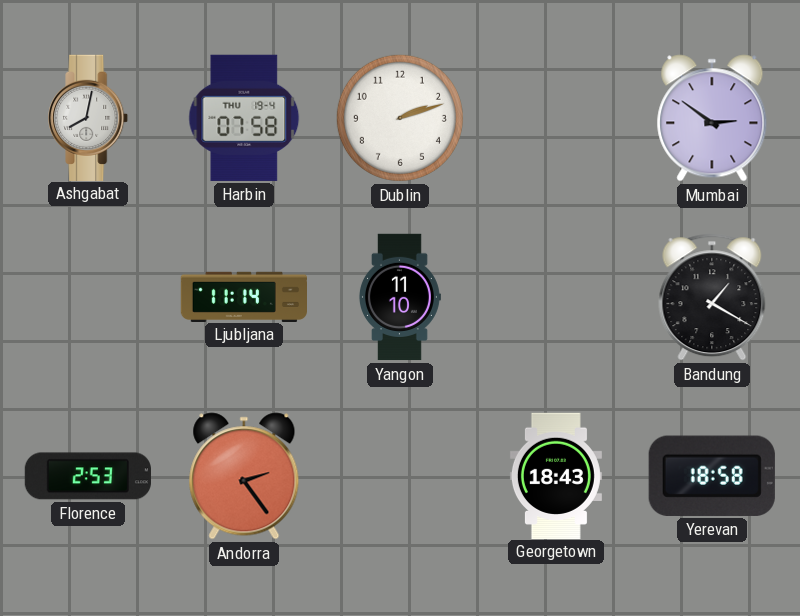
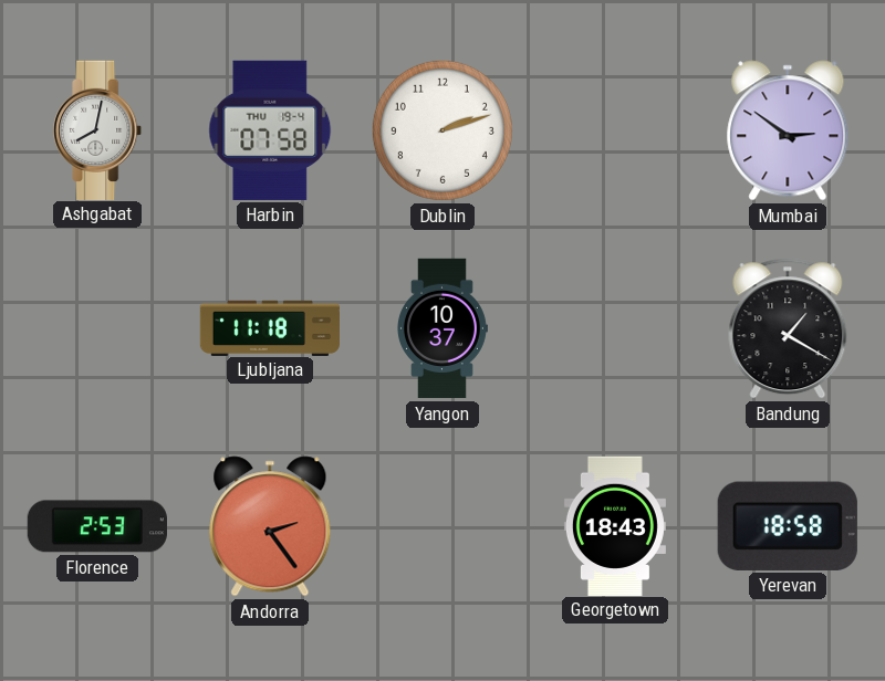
Ljubljana: 11:14 -> 11:18
Yangon: 11:10 -> 10:37
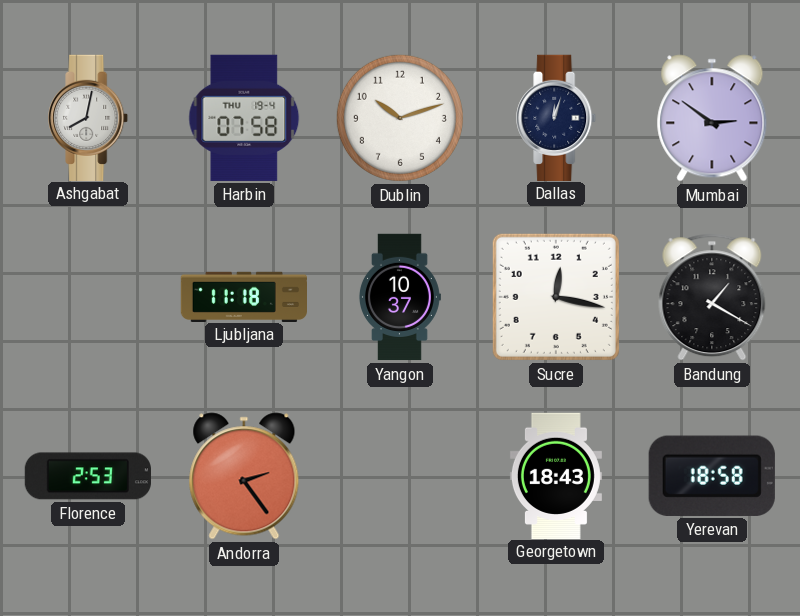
Dublin: 2:12 -> 10:12
Dallas: none -> 12:03
Sucre: none -> 12:17
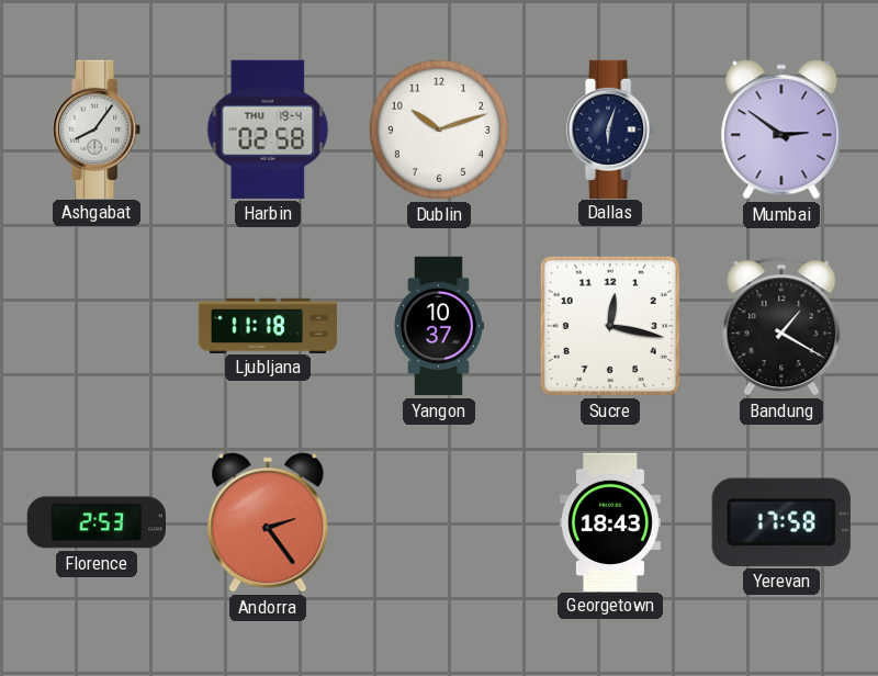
Ashgabat: 8:02 -> 8:06
Harbin: 07:58 -> 02:58
Dallas: 12:03 -> 6:03
Yerevan: 18:58 -> 17:58
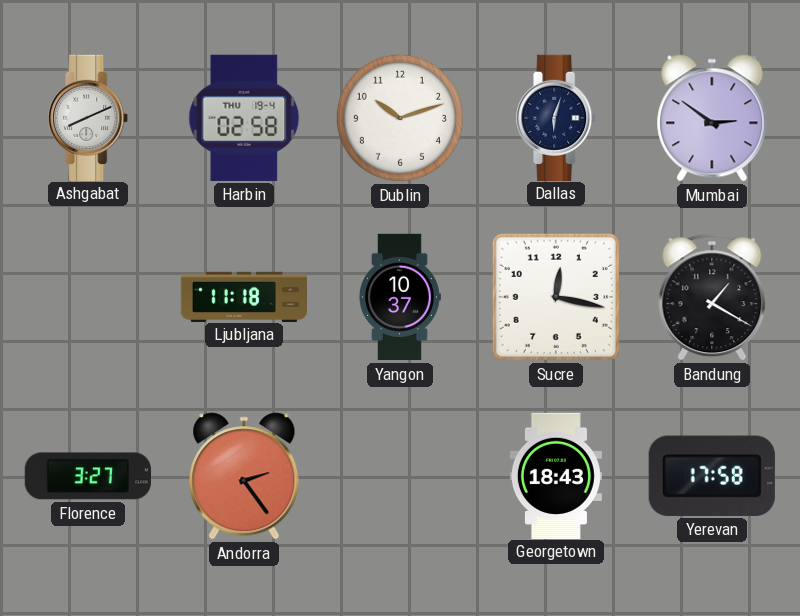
Ashgabat: 8:06 -> 8:11
Florence: 2:53 -> 3:27
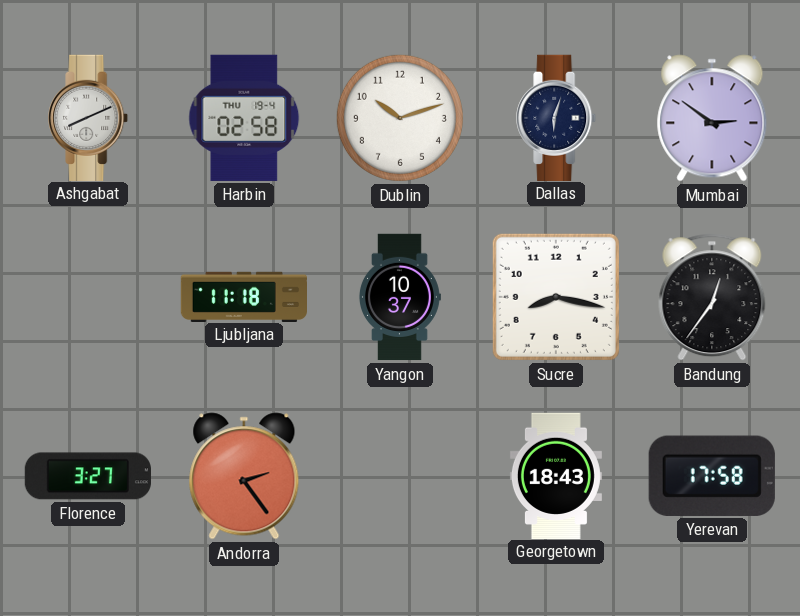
Sucre: 12:17 -> 8:17
Bandung: 1:20 -> 12:36
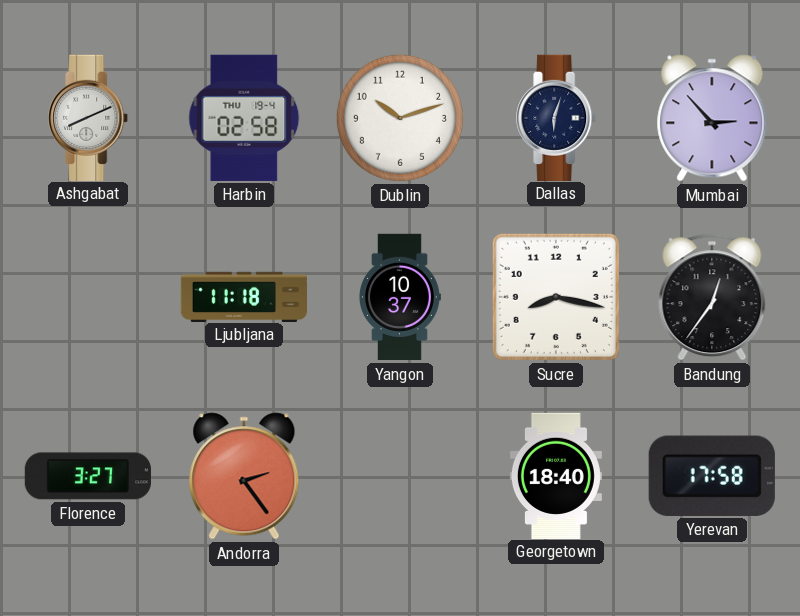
Mumbai: 2:51 -> 2:53
Georgetown: 18:43 -> 18:40
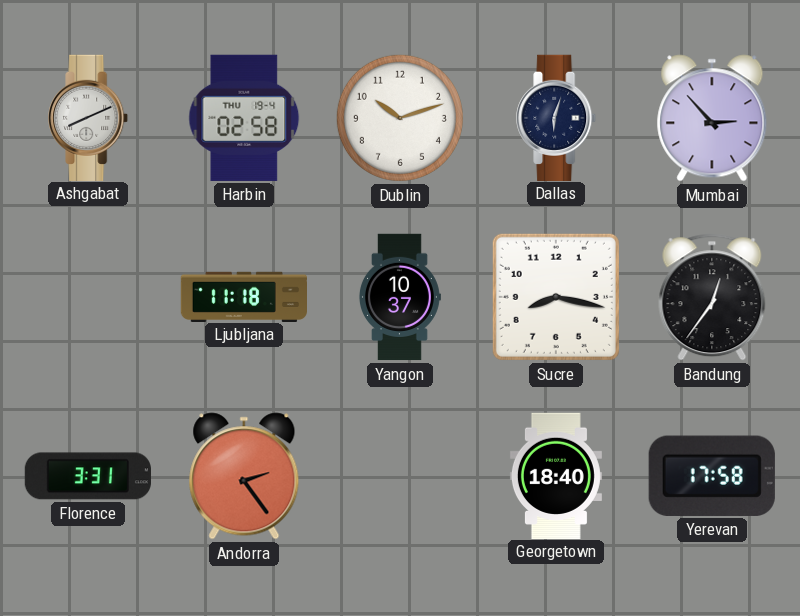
Florence: 3:27 -> 3:31
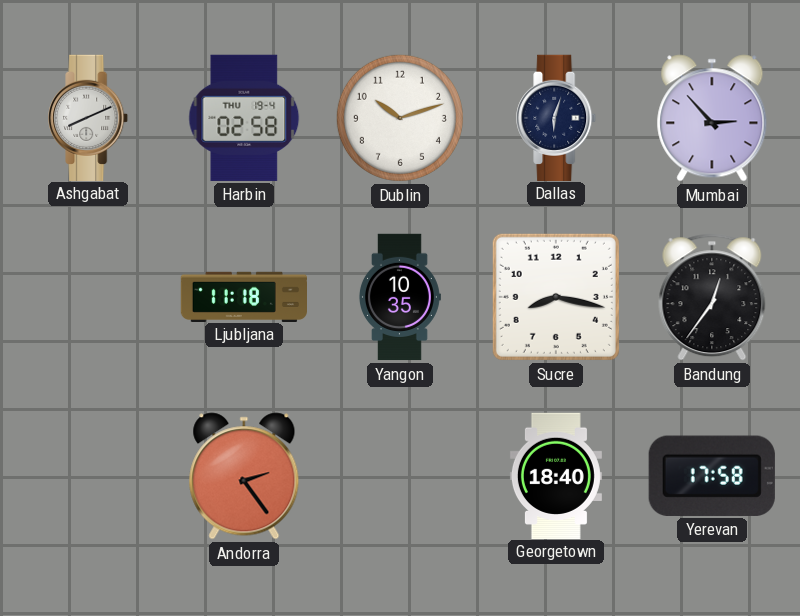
Yangon: 10:37 -> 10:35
Florence: 3:31 -> none
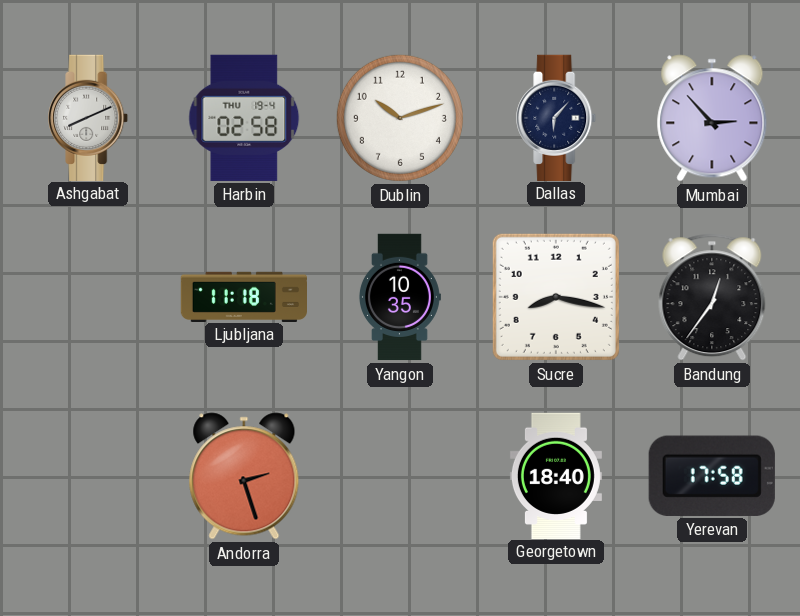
Dallas: 6:03 -> 6:07
Andorra: 2:24 -> 2:27
